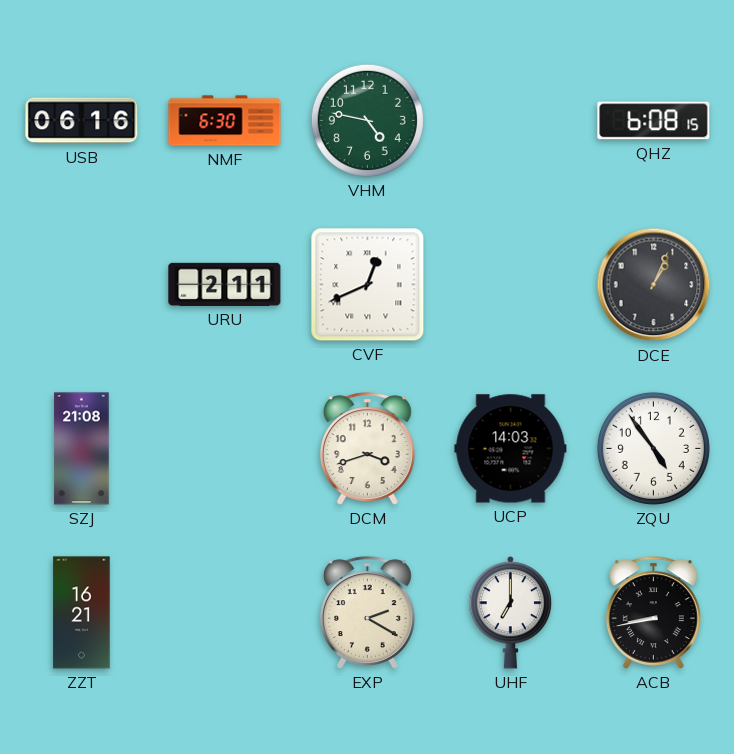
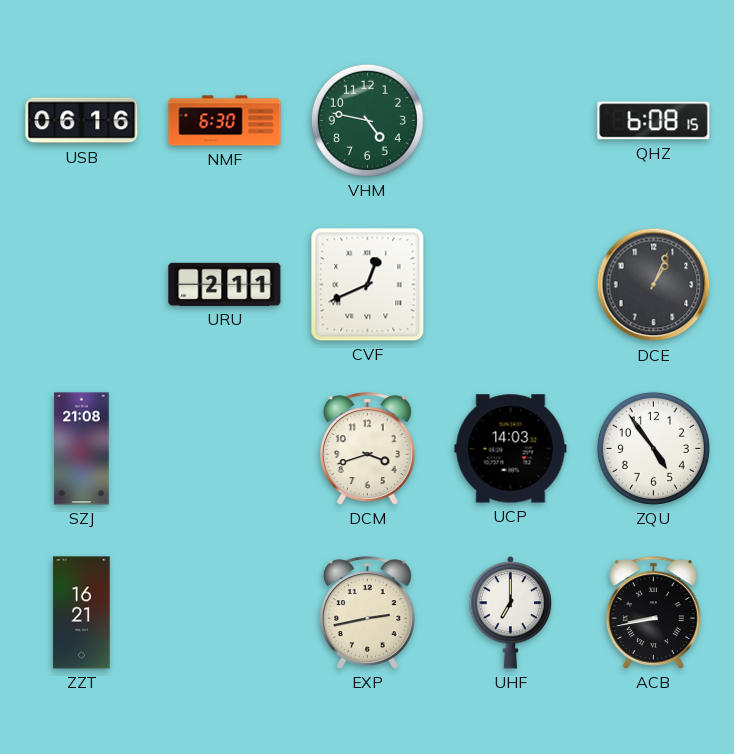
EXP: 2:20 -> 2:43
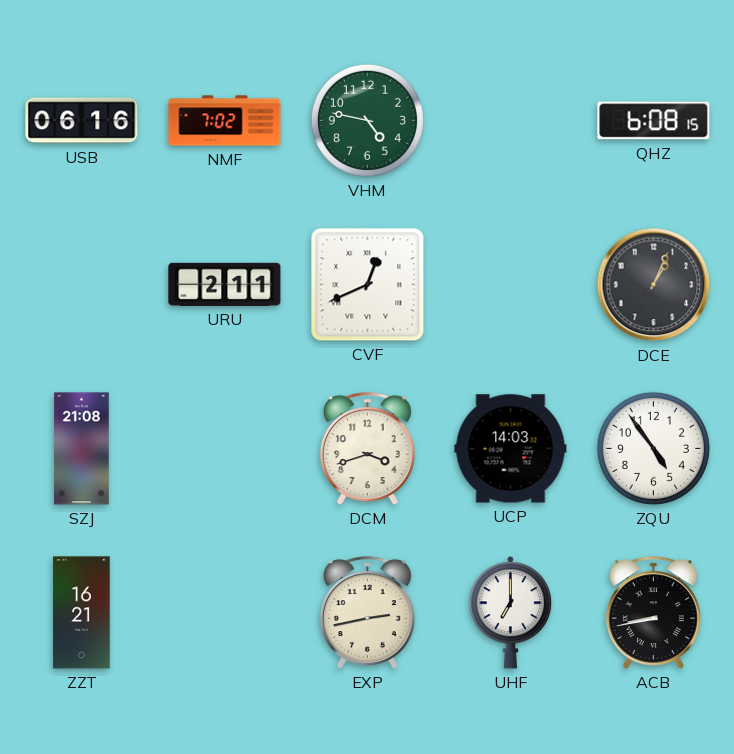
NMF: 6:30 -> 7:02
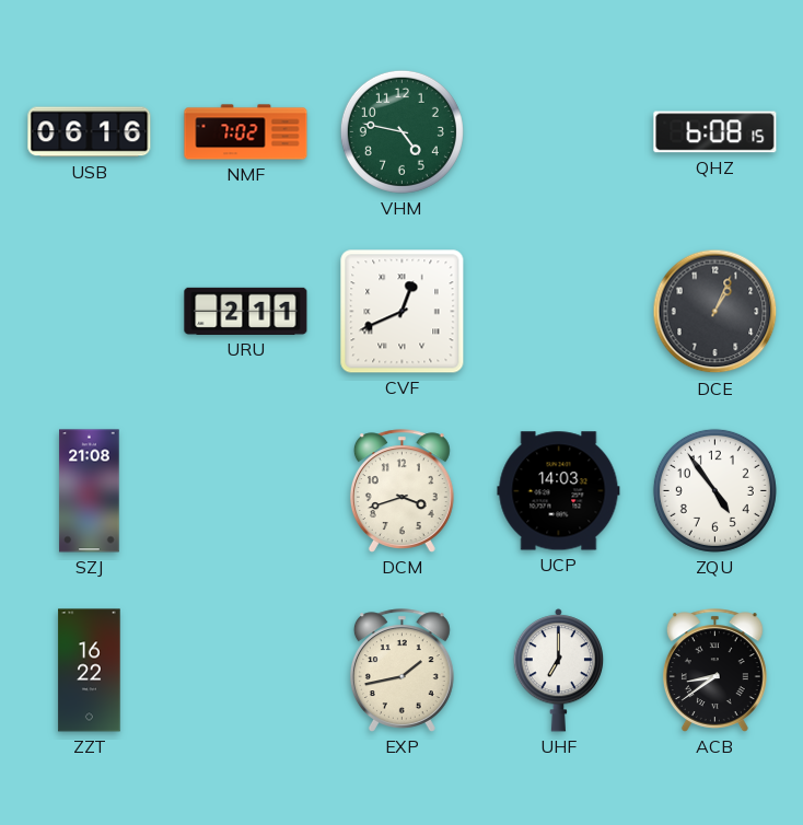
ZZT: 16:21 -> 16:22
EXP: 2:43 -> 1:43
ACB: 8:43 -> 8:39
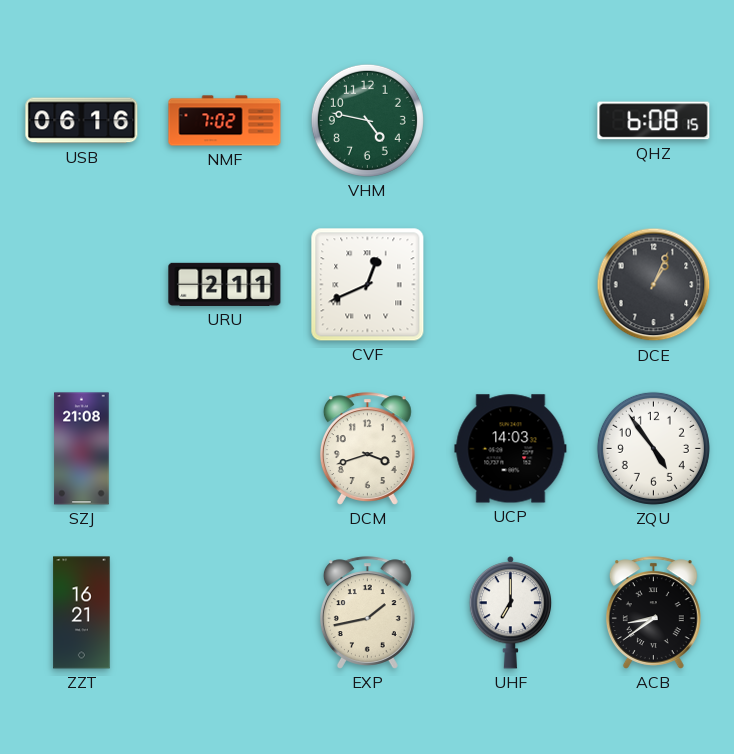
ZZT: 16:22 -> 16:21
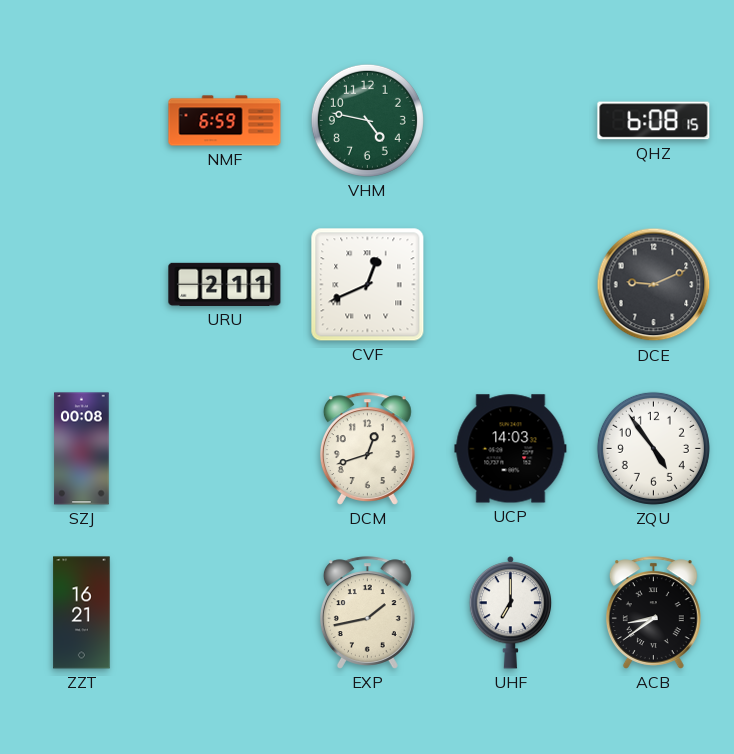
USB: 06:16 -> none
NMF: 7:02 -> 6:59
DCE: 1:04 -> 9:11
SZJ: 21:08 -> 00:08
DCM: 3:42 -> 12:42
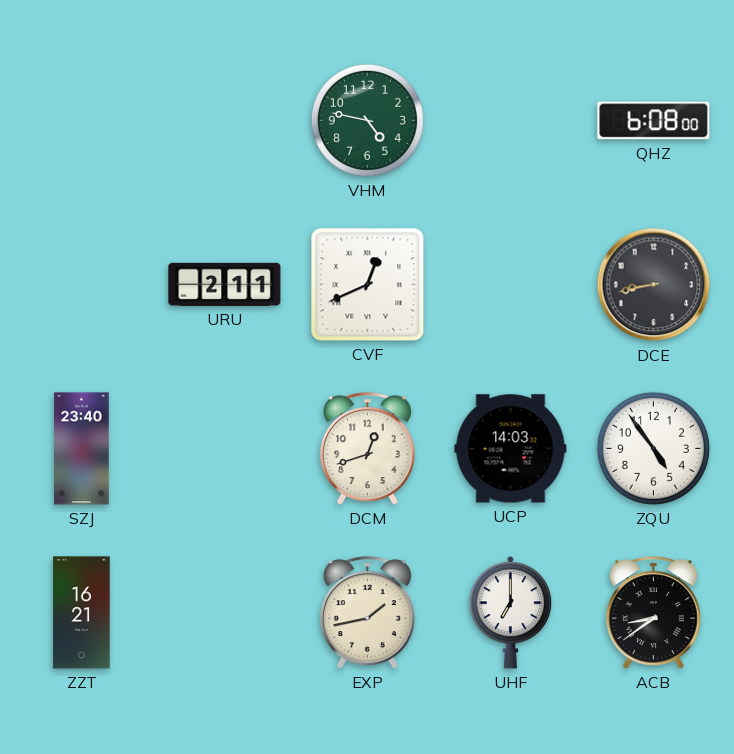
NMF: 6:59 -> none
QHZ: 6:08:15 -> 6:08:00
DCE: 9:11 -> 8:43
SZJ: 00:08 -> 23:40
